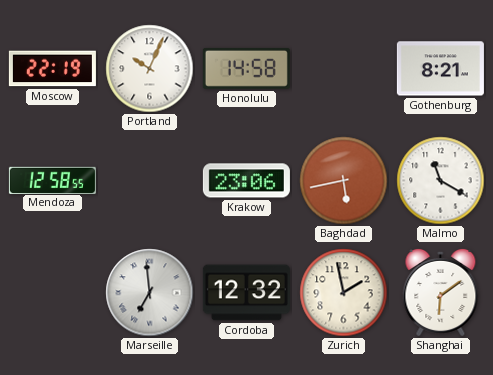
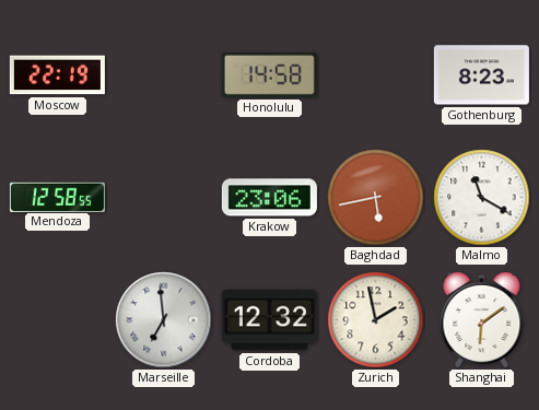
Portland: 10:04 -> none
Gothenburg: 8:21 -> 8:23
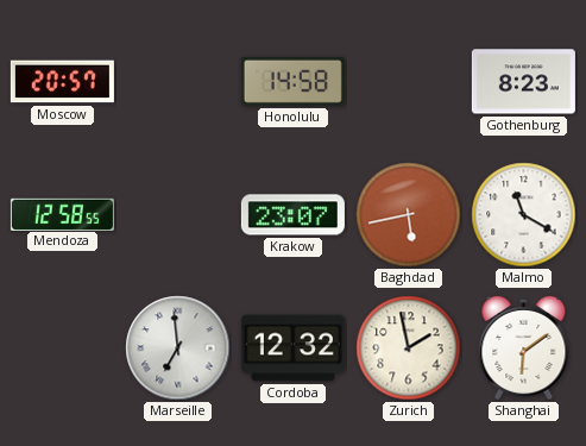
Moscow: 22:19 -> 20:57
Krakow: 23:06 -> 23:07
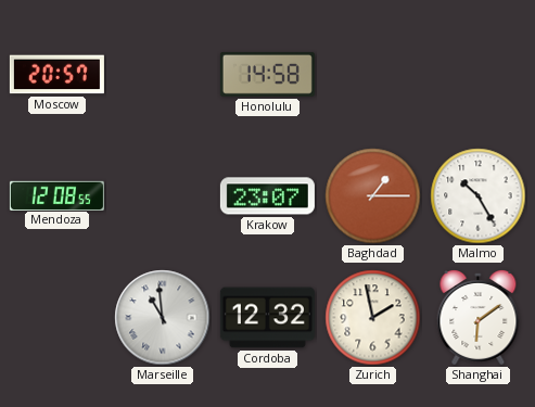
Gothenburg: 8:23 -> none
Mendoza: 12:58 -> 12:08
Baghdad: 5:43 -> 1:15
Malmo: 11:20 -> 10:25
Marseille: 6:59 -> 10:59
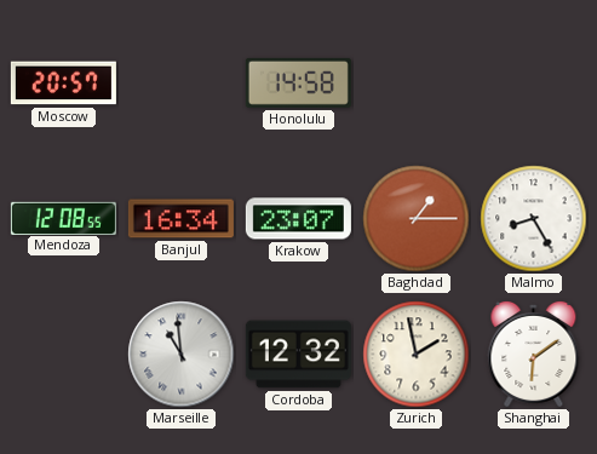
Banjul: none -> 16:34
Malmo: 10:25 -> 8:25
